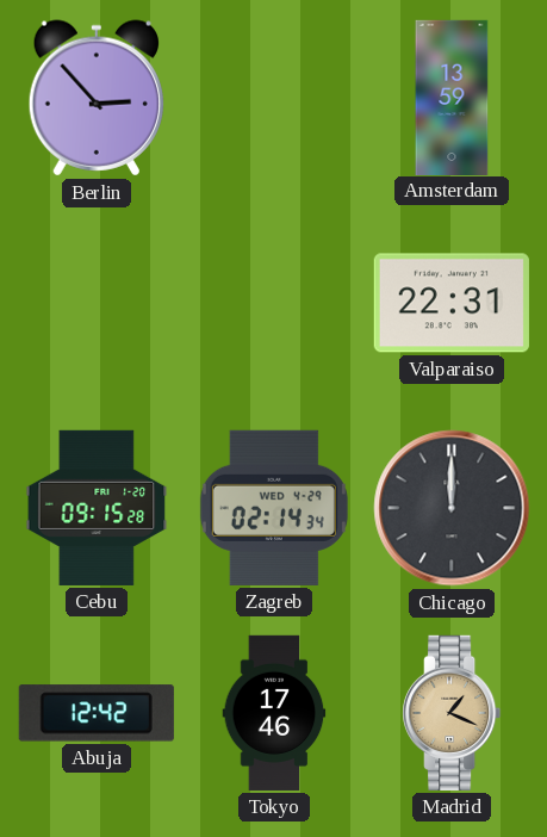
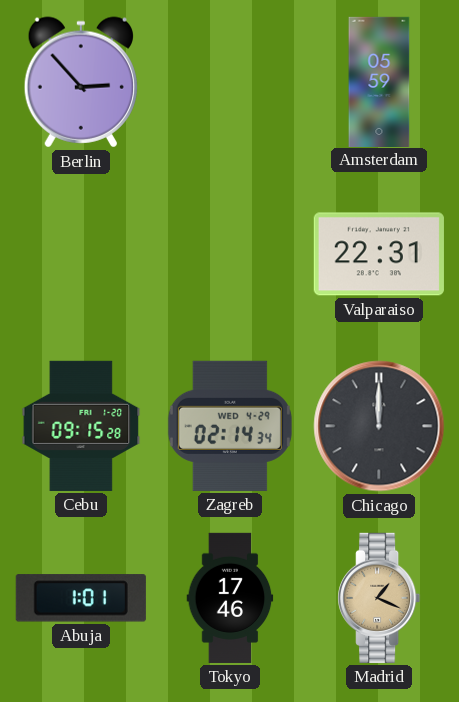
Amsterdam: 13:59 -> 05:59
Abuja: 12:42 -> 1:01
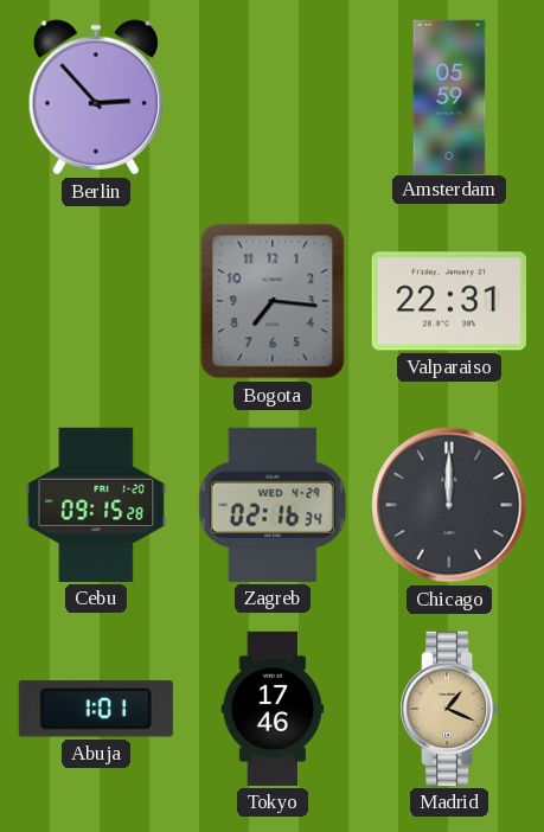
Bogota: none -> 7:16
Zagreb: 02:14 -> 02:16
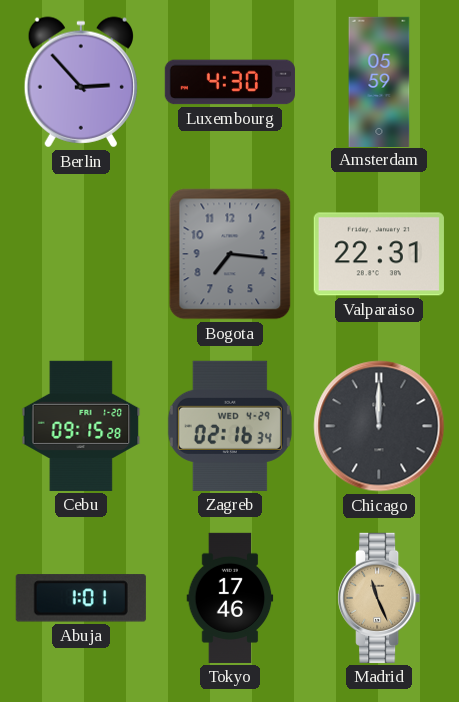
Luxembourg: none -> 4:30
Madrid: 1:19 -> 11:26
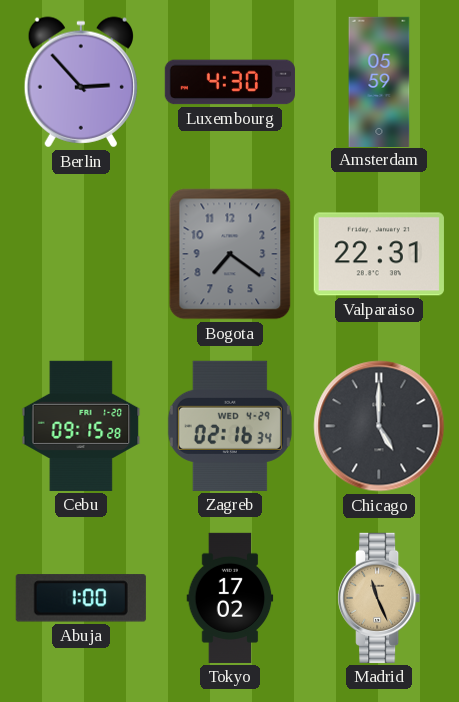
Bogota: 7:16 -> 7:21
Chicago: 12:00 -> 5:00
Abuja: 1:01 -> 1:00
Tokyo: 17:46 -> 17:02
